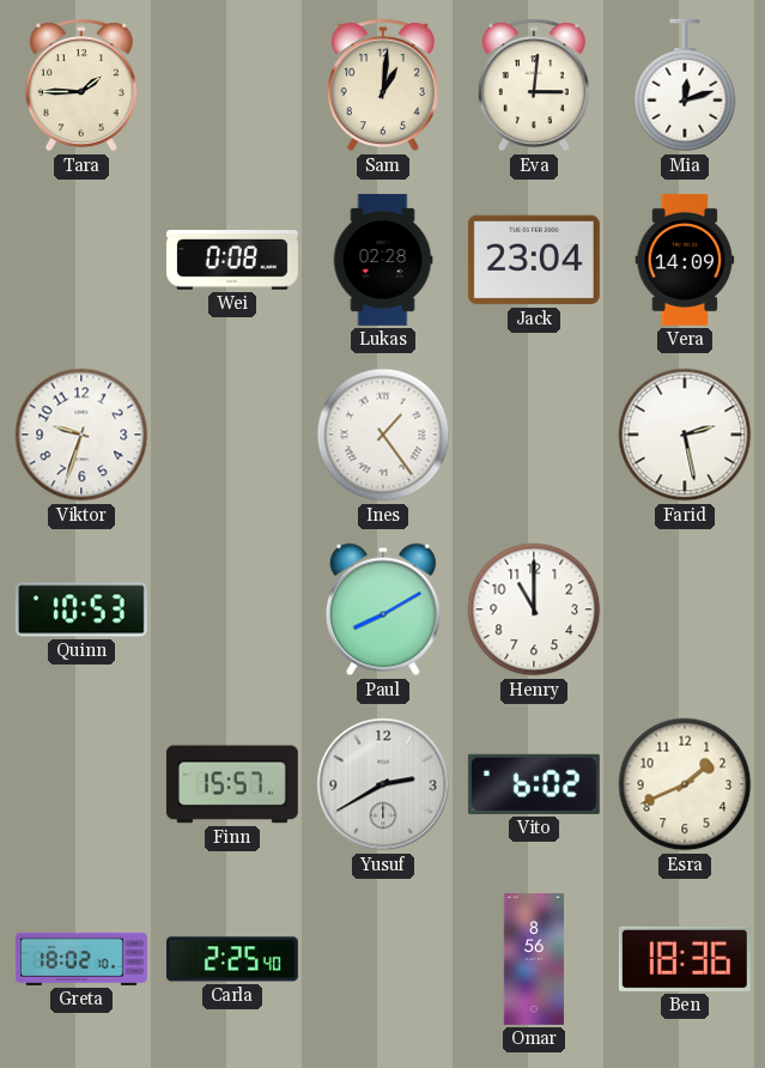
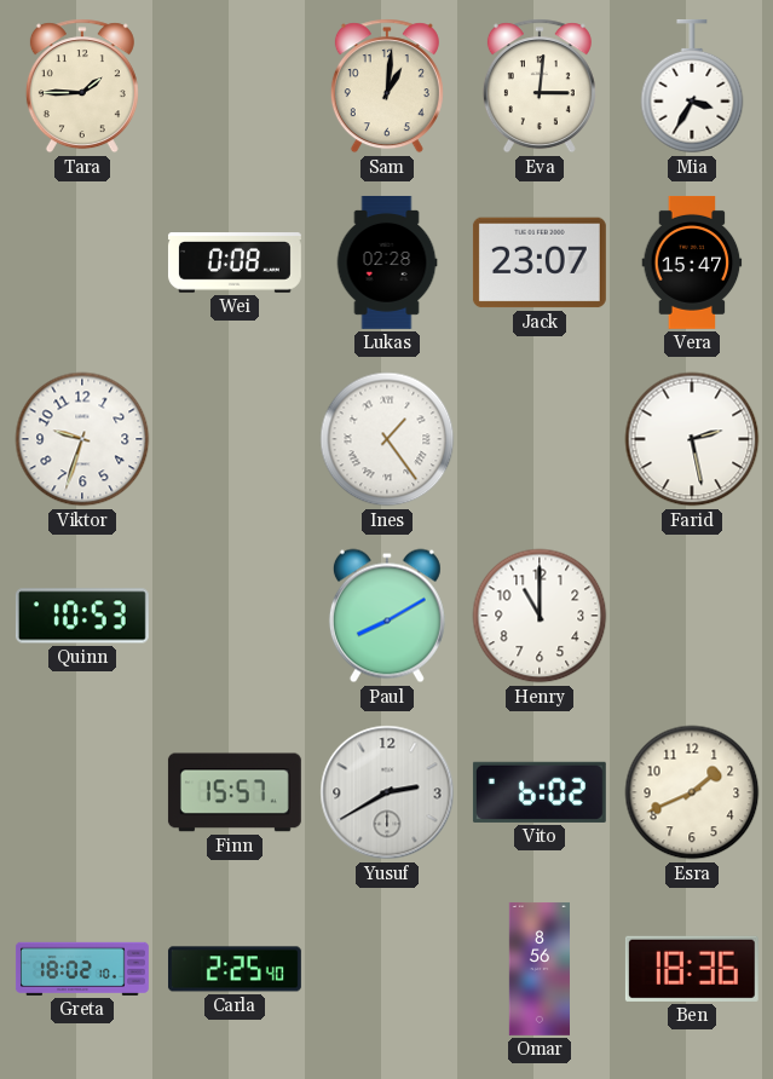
Mia: 12:12 -> 3:35
Jack: 23:04 -> 23:07
Vera: 14:09 -> 15:47
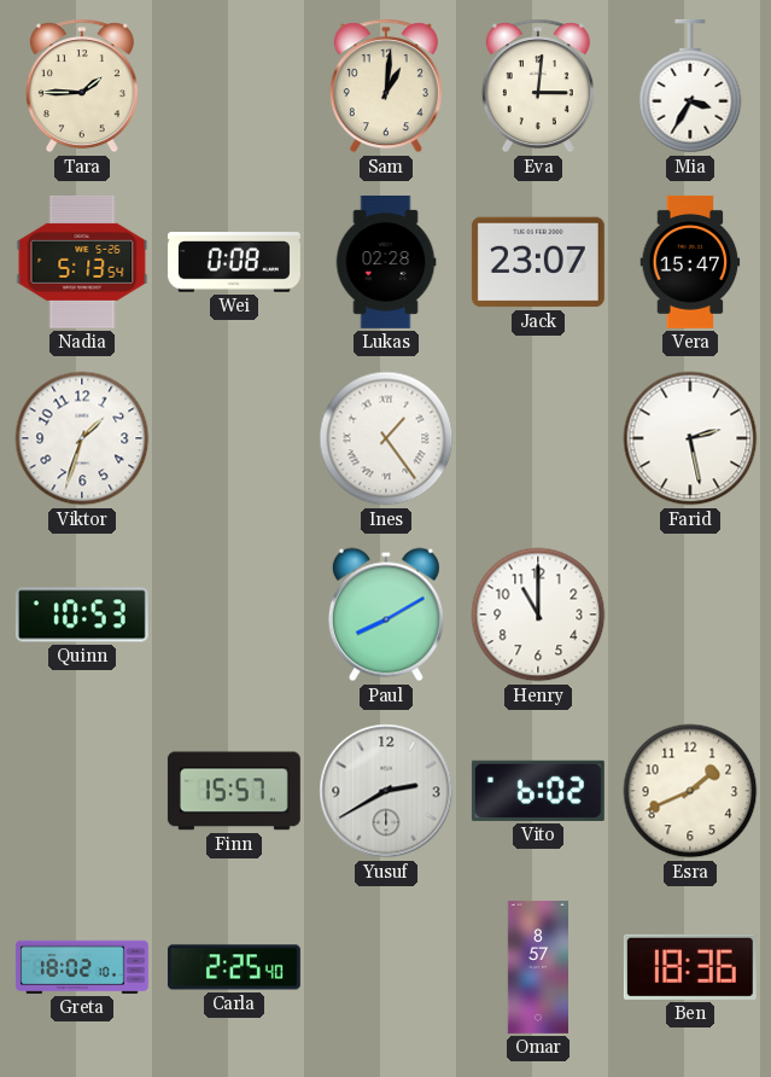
Nadia: none -> 5:13
Viktor: 9:33 -> 1:33
Omar: 8:56 -> 8:57
